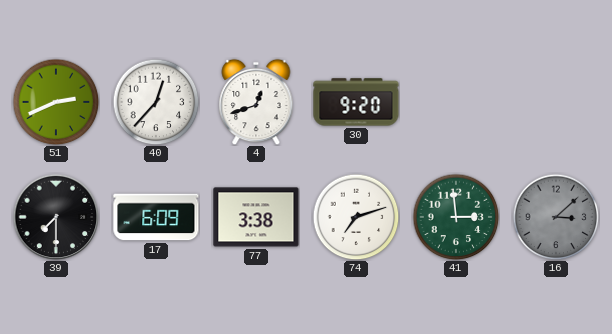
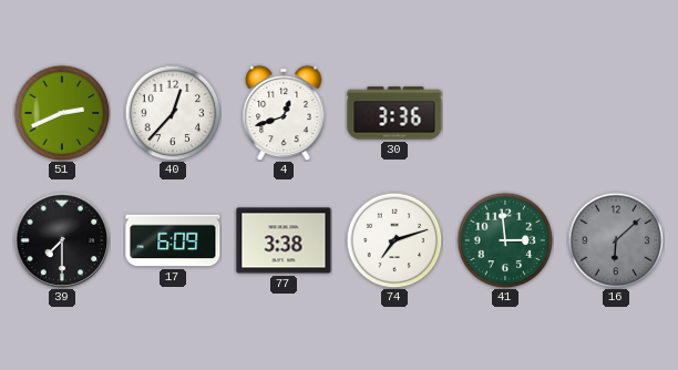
30: 9:20 -> 3:36
16: 3:08 -> 6:08
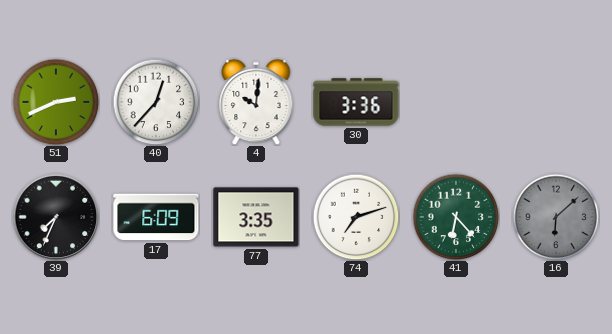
4: 12:42 -> 10:01
39: 7:30 -> 7:34
77: 3:38 -> 3:35
41: 2:59 -> 6:23
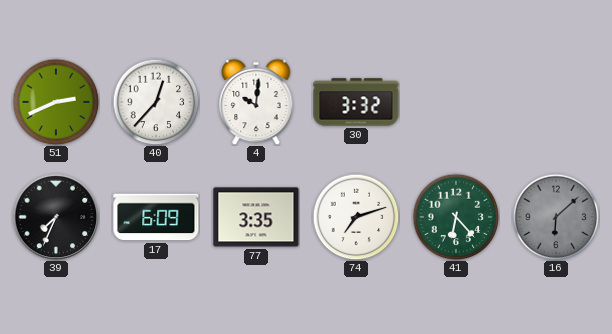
30: 3:36 -> 3:32
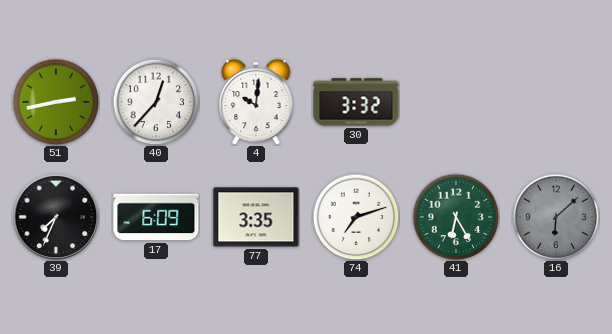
51: 2:41 -> 2:43
41: 6:23 -> 6:25
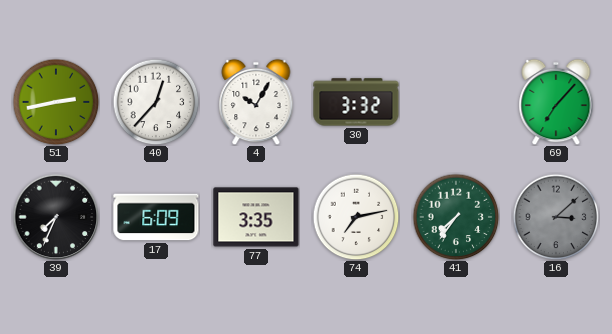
4: 10:01 -> 10:05
69: none -> 7:07
74: 7:12 -> 7:13
41: 6:25 -> 7:36
16: 6:08 -> 3:08
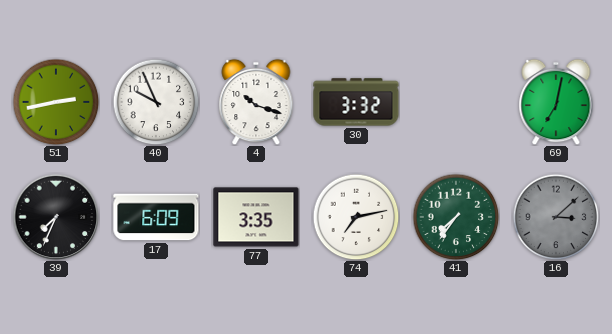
40: 12:37 -> 9:56
4: 10:05 -> 10:18
69: 7:07 -> 7:02
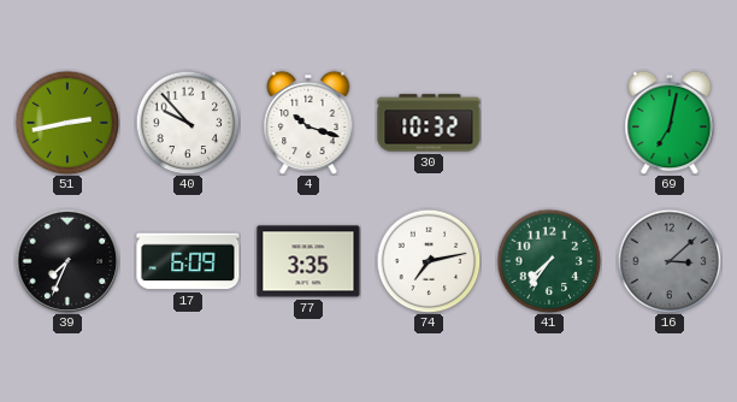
40: 9:56 -> 9:53
30: 3:32 -> 10:32
